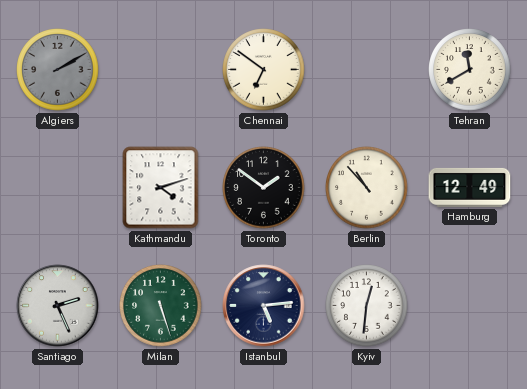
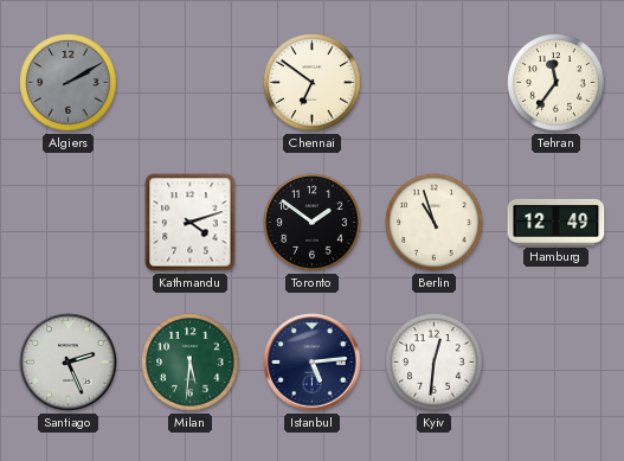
Tehran: 11:40 -> 11:36
Berlin: 10:53 -> 10:57
Milan: 5:27 -> 5:31
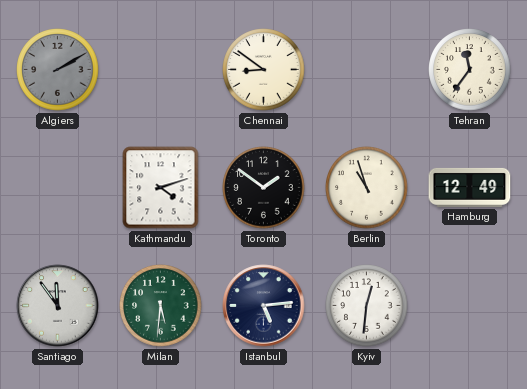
Chennai: 6:51 -> 8:51
Santiago: 2:26 -> 11:54
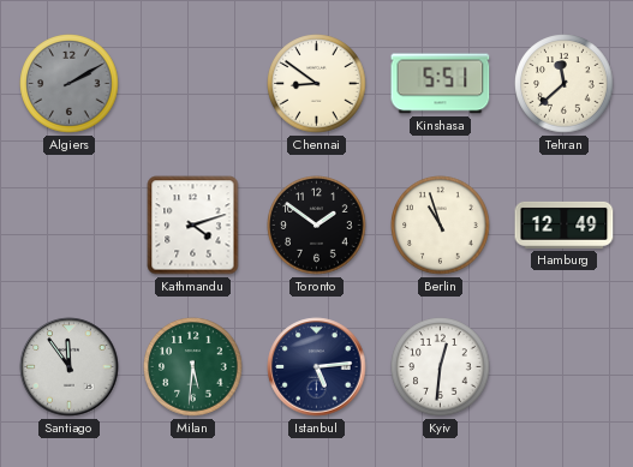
Kinshasa: none -> 5:51
Tehran: 11:36 -> 11:38
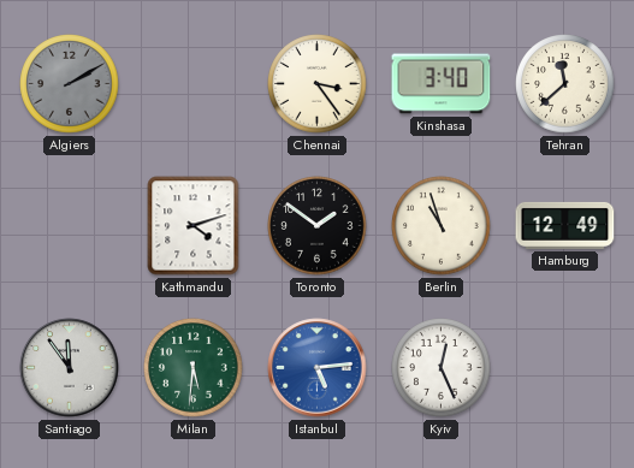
Chennai: 8:51 -> 3:24
Kinshasa: 5:51 -> 3:40
Istanbul dial: navy -> blue
Kyiv: 12:31 -> 12:26
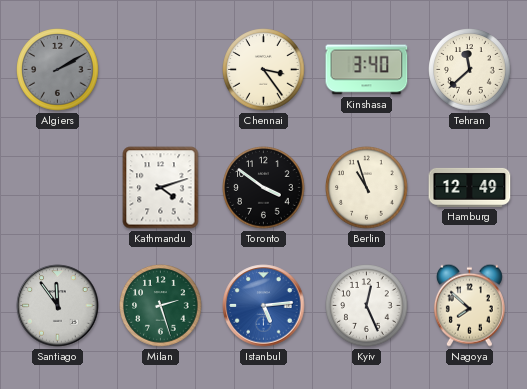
Toronto: 1:51 -> 3:51
Milan: 5:31 -> 2:27
Nagoya: none -> 7:52
